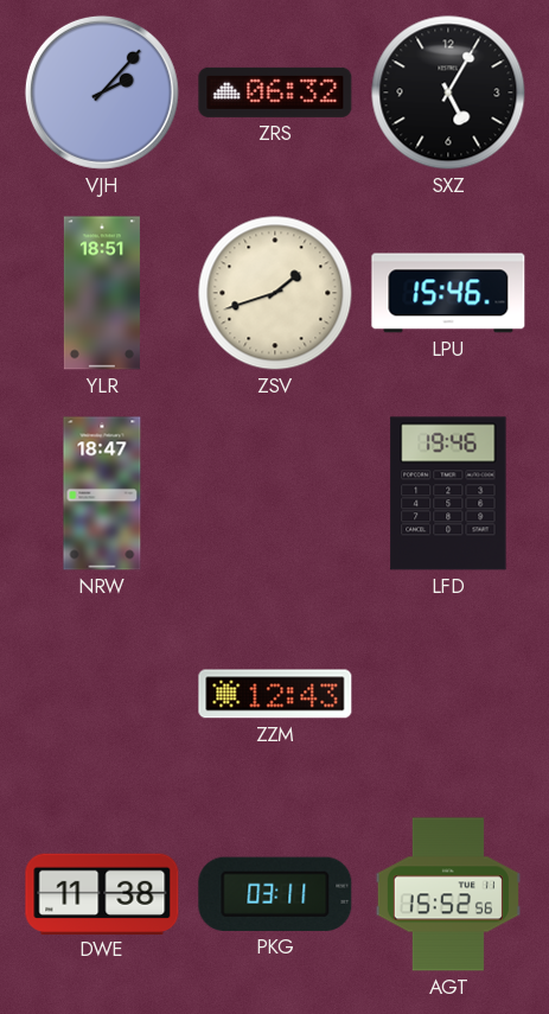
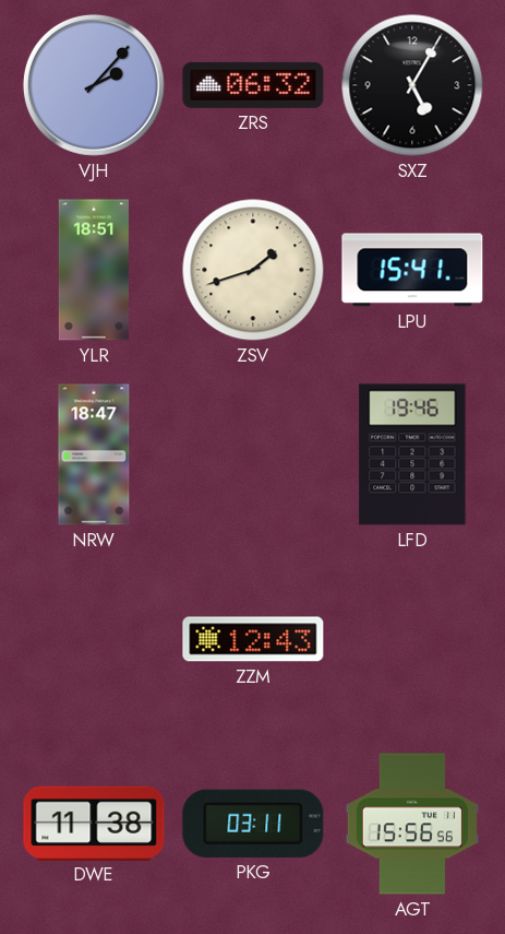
LPU: 15:46 -> 15:41
AGT: 15:52 -> 15:56
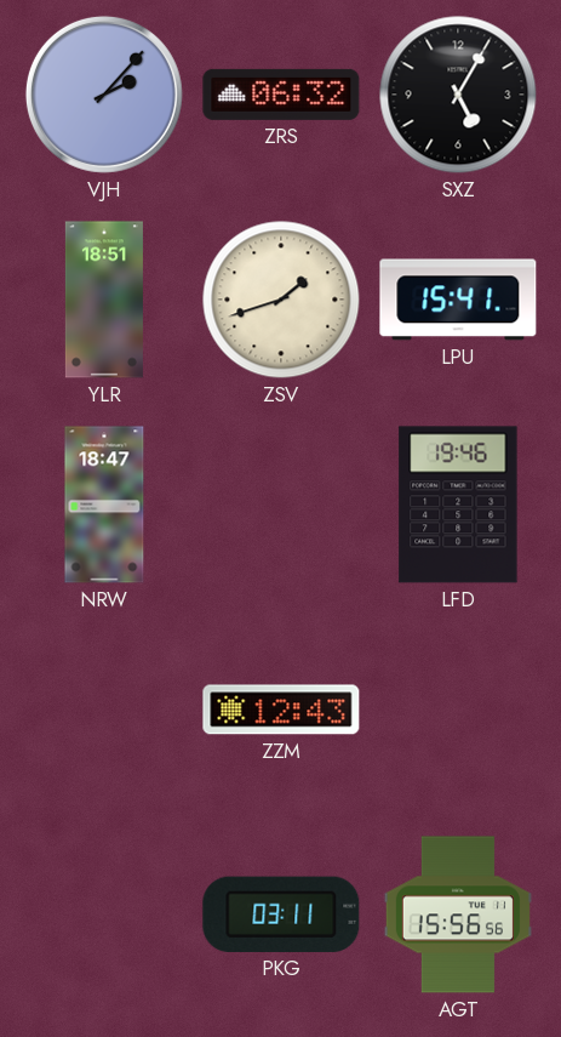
DWE: 11:38 -> none
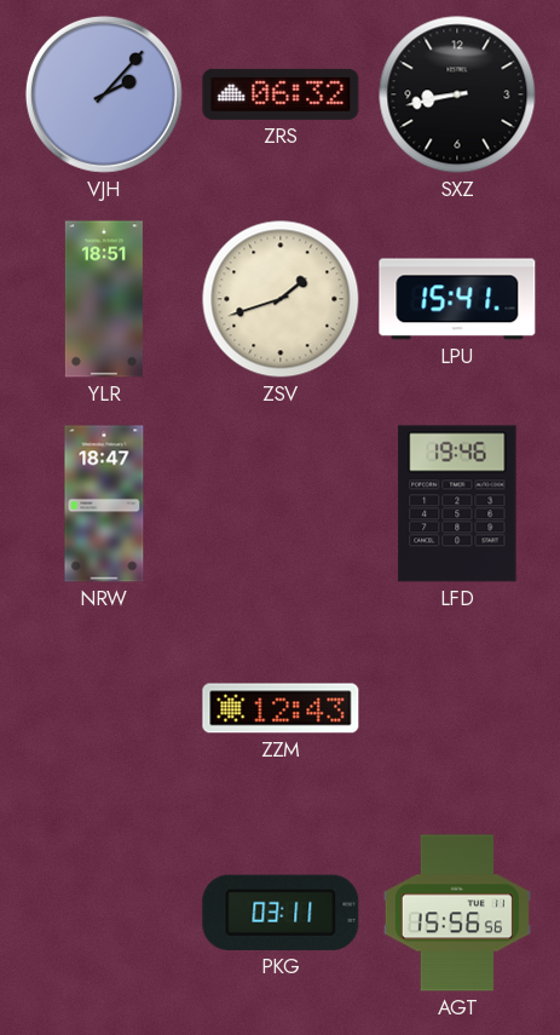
SXZ: 5:05 -> 8:43
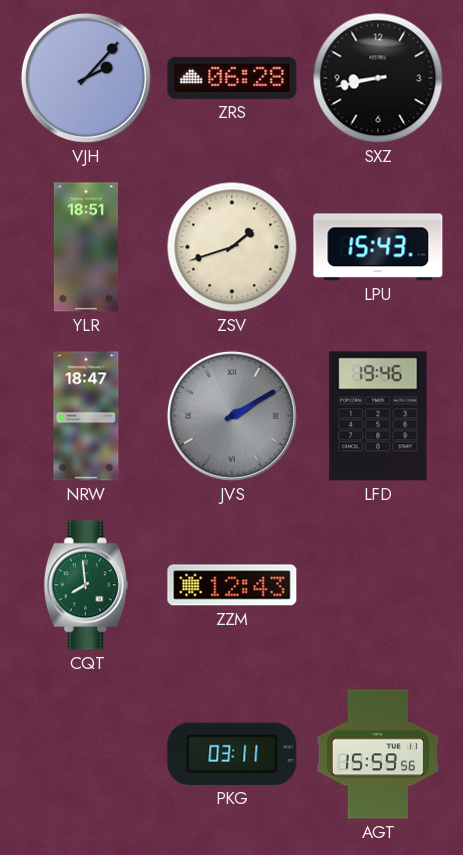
ZRS: 06:32 -> 06:28
LPU: 15:41 -> 15:43
JVS: none -> 2:10
CQT: none -> 7:59
AGT: 15:56 -> 15:59
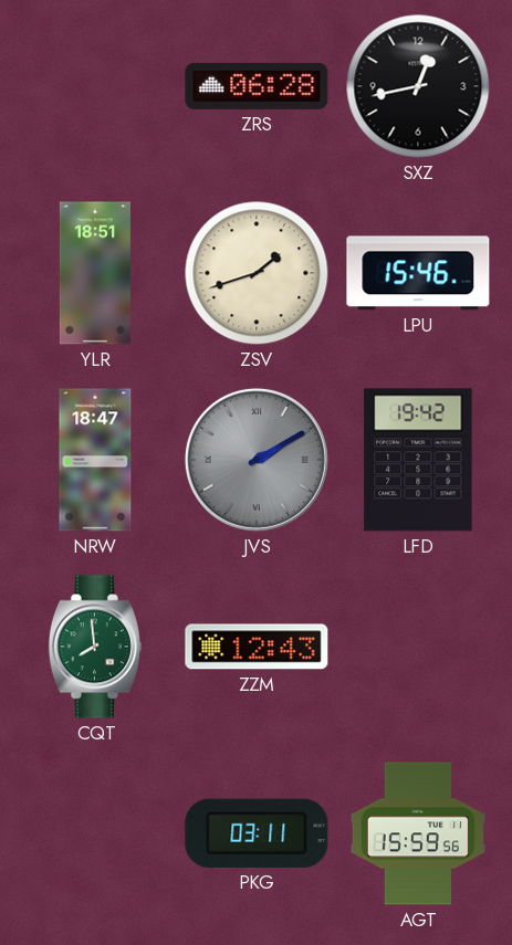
VJH: 2:07 -> none
SXZ: 8:43 -> 12:43
LPU: 15:43 -> 15:46
LFD: 19:46 -> 19:42
